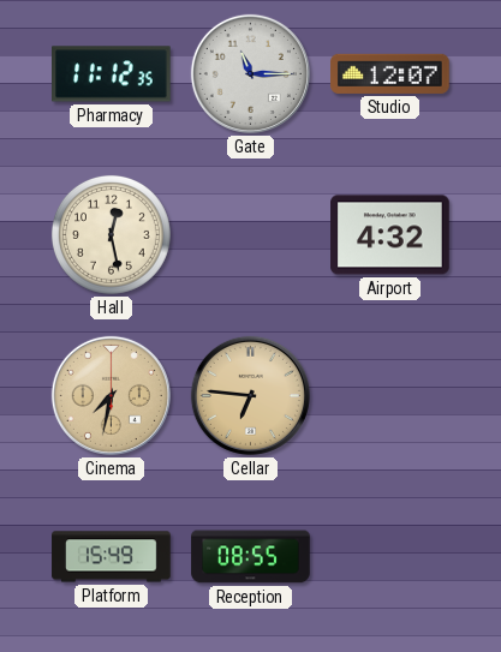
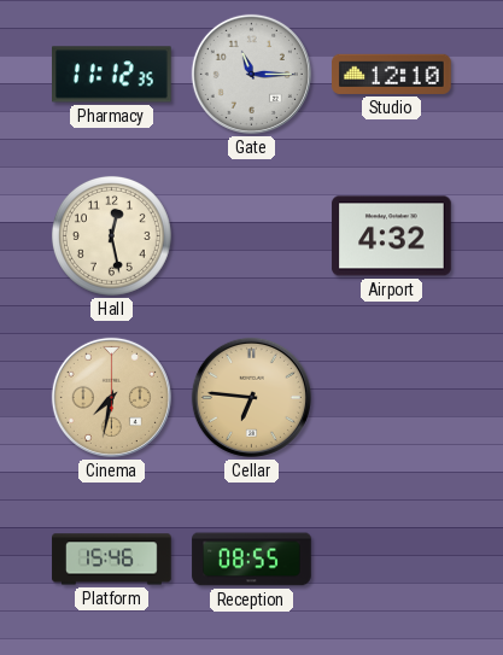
Studio: 12:07 -> 12:10
Platform: 15:49 -> 15:46
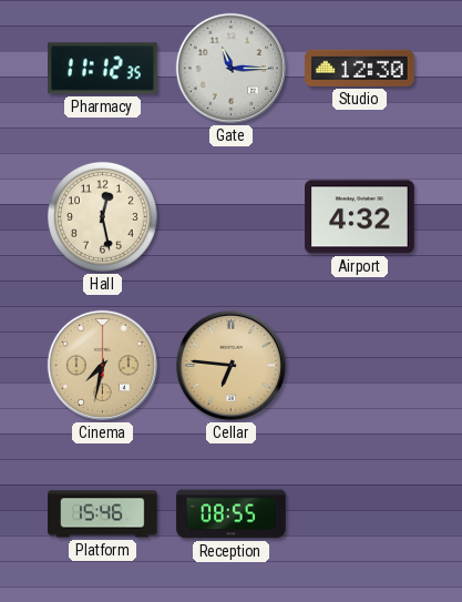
Studio: 12:10 -> 12:30
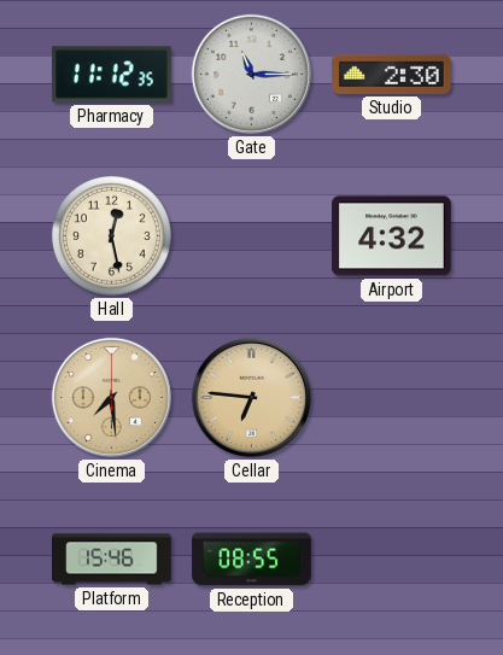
Studio: 12:30 -> 2:30
Cinema: 7:32 -> 7:29
